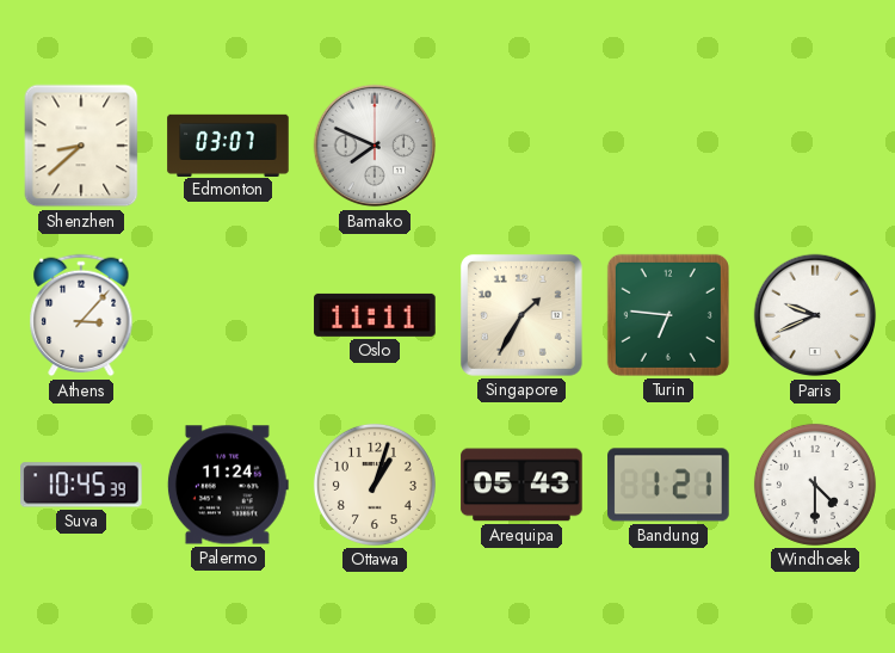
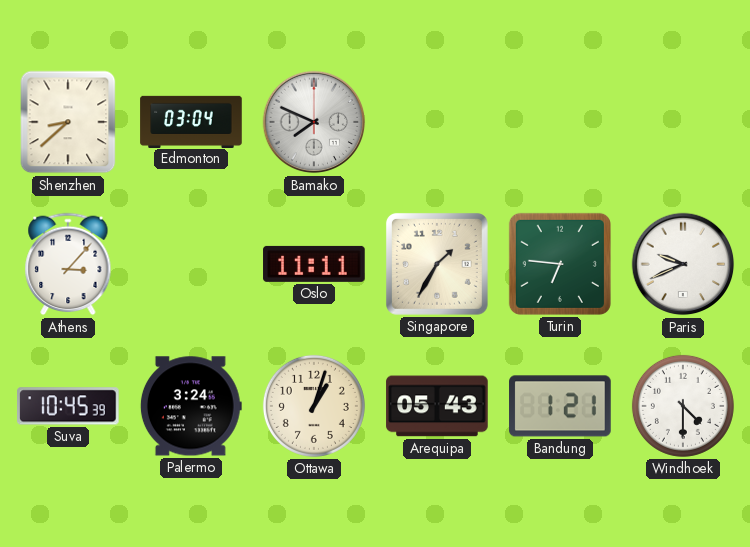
Edmonton: 03:07 -> 03:04
Palermo: 11:24 -> 3:24
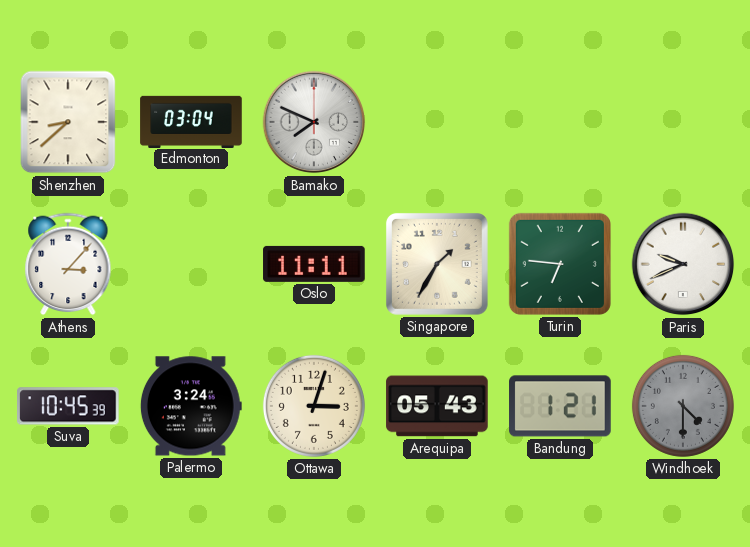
Ottawa: 1:03 -> 3:03
Windhoek dial: white -> grey
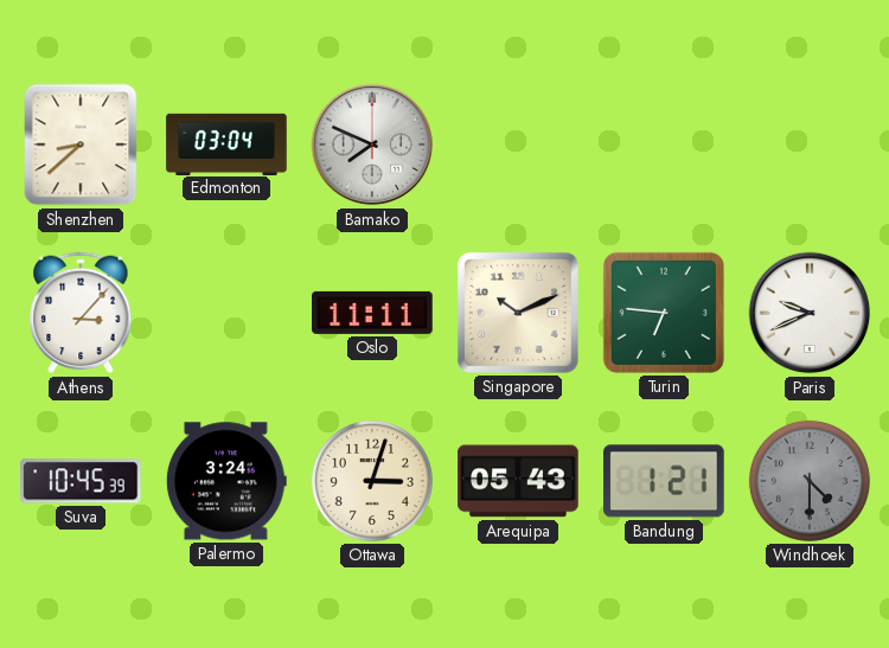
Singapore: 1:35 -> 10:11
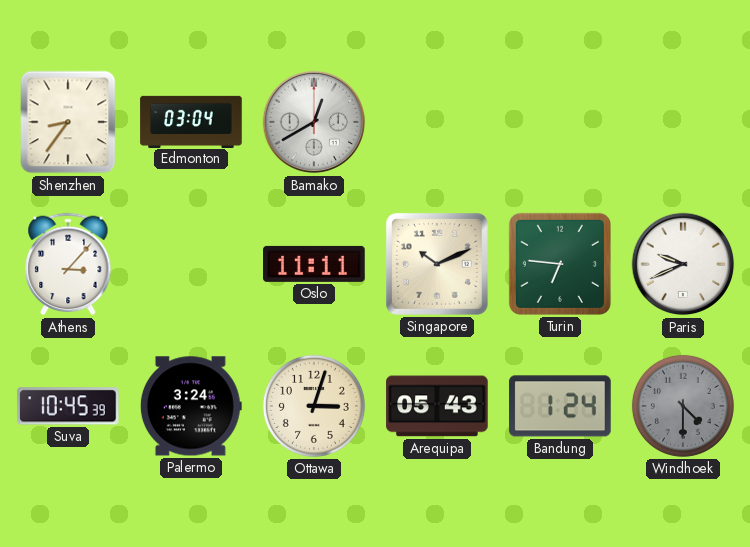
Shenzhen: 8:38 -> 8:36
Bamako: 7:49 -> 12:40
Bandung: 1:21 -> 1:24
